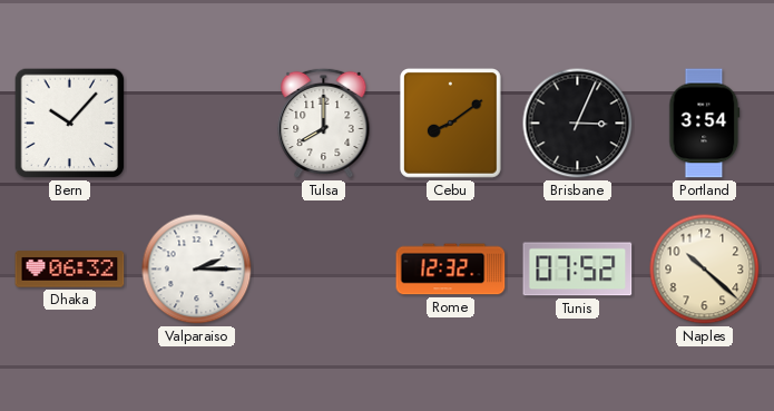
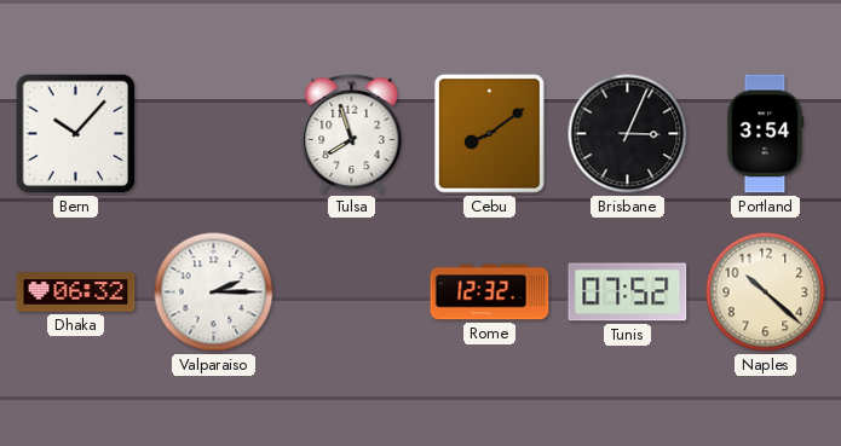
Tulsa: 8:00 -> 7:57
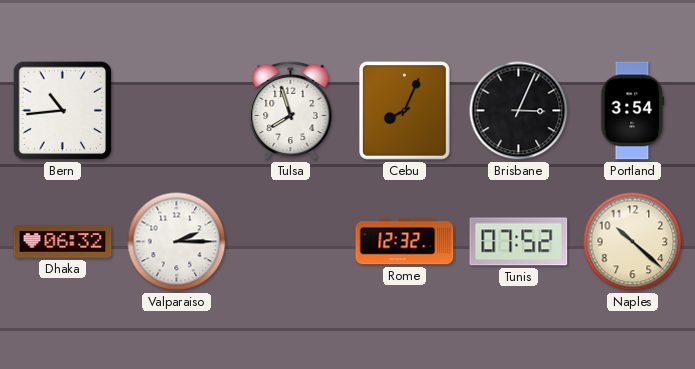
Bern: 10:07 -> 10:44
Cebu: 8:09 -> 8:04
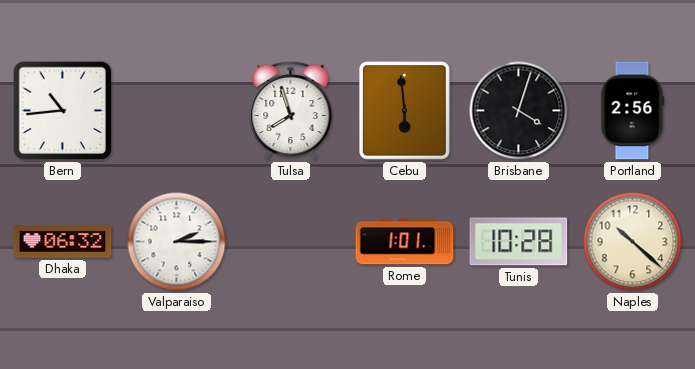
Cebu: 8:04 -> 5:59
Brisbane: 3:04 -> 4:03
Portland: 3:54 -> 2:56
Rome: 12:32 -> 1:01
Tunis: 07:52 -> 10:28
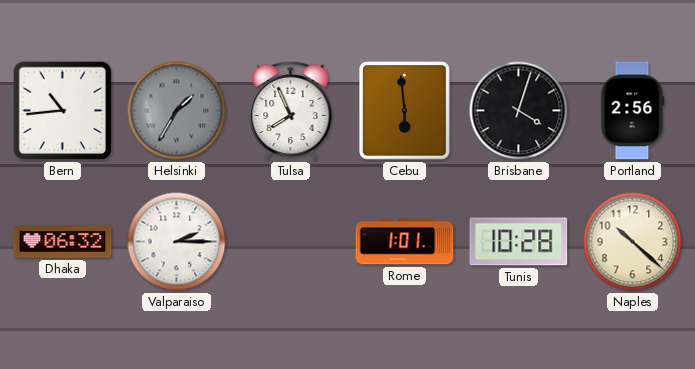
Helsinki: none -> 1:35
Tulsa: 7:57 -> 7:56
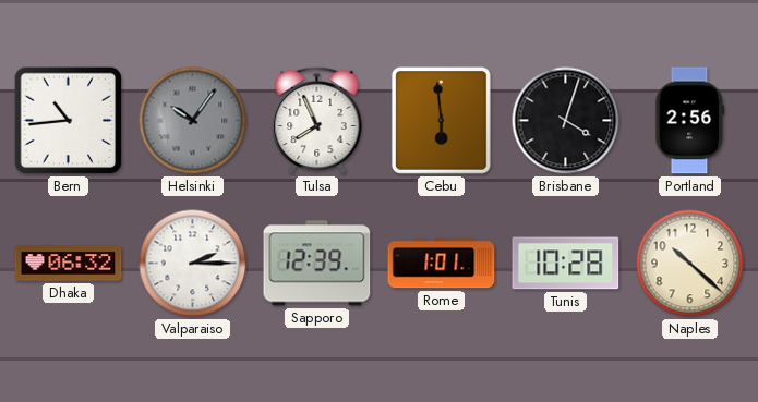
Helsinki: 1:35 -> 10:06
Sapporo: none -> 12:39
